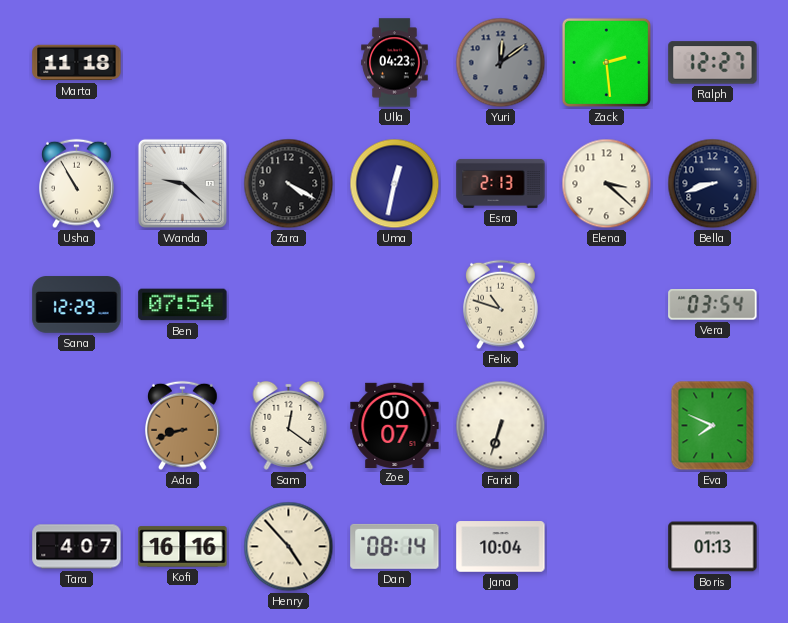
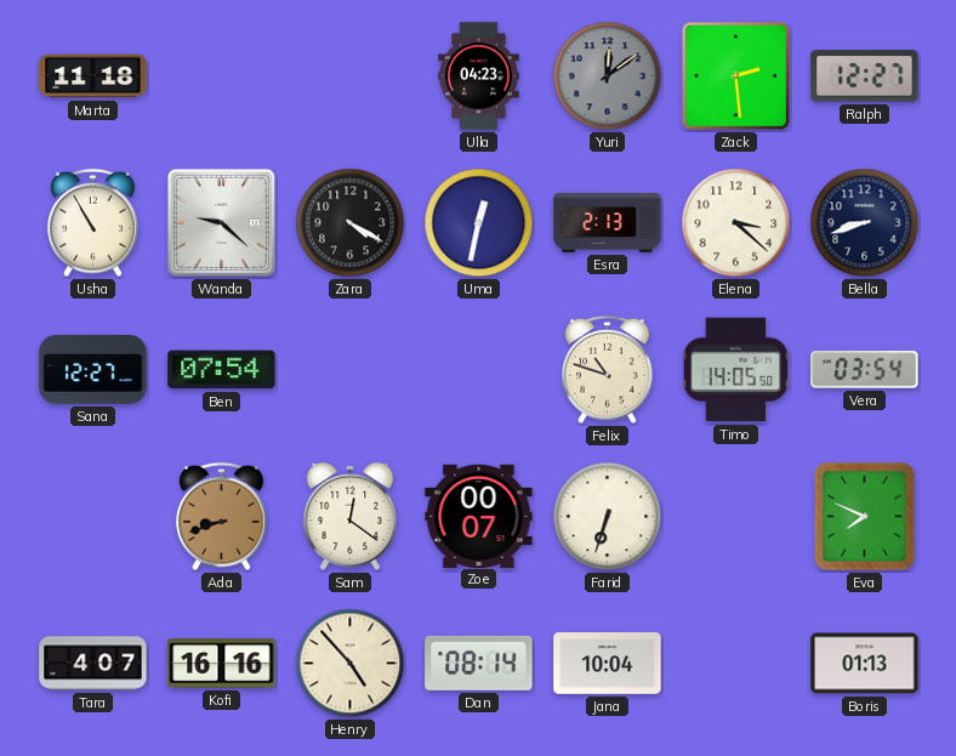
Sana: 12:29 -> 12:27
Timo: none -> 14:05
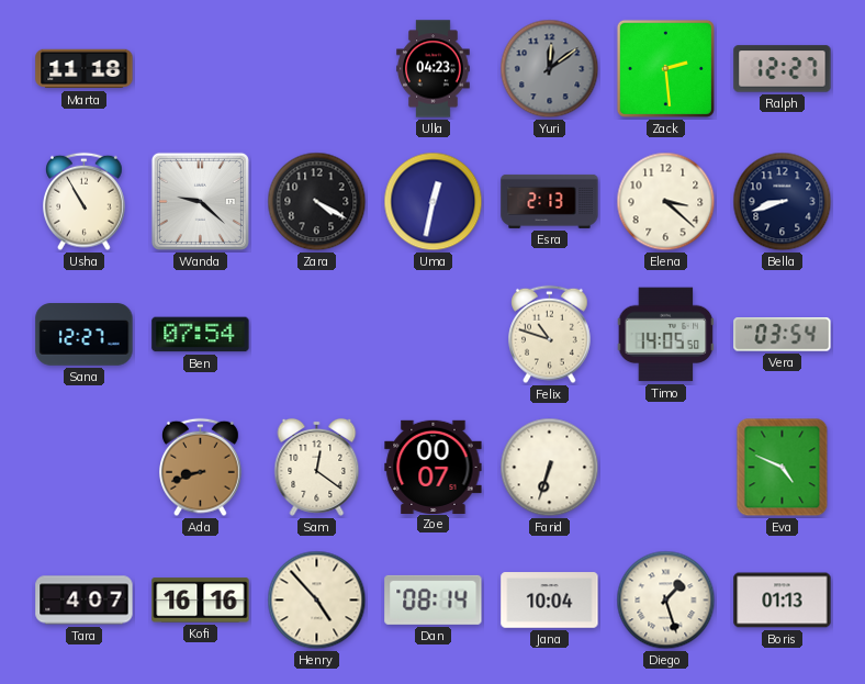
Eva: 7:49 -> 4:49
Diego: none -> 1:27
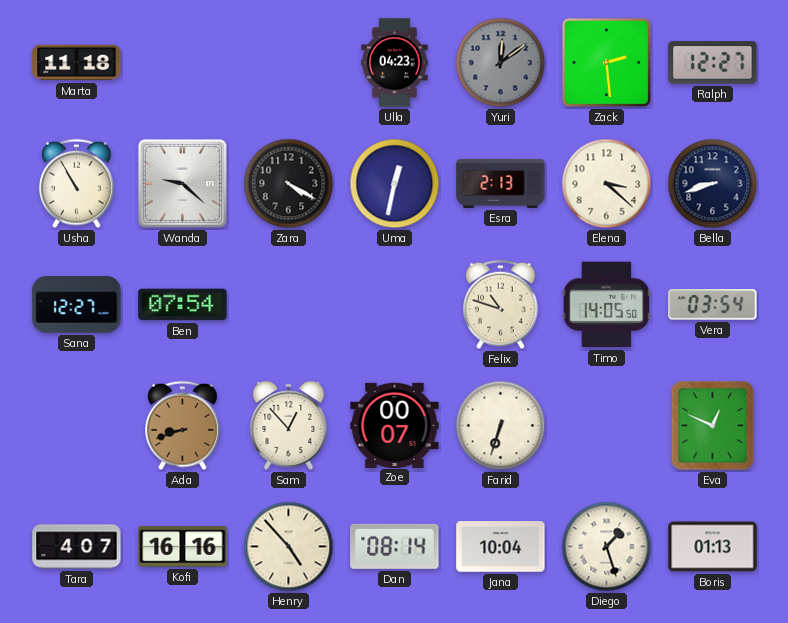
Sam: 12:21 -> 12:53
Eva: 4:49 -> 12:49
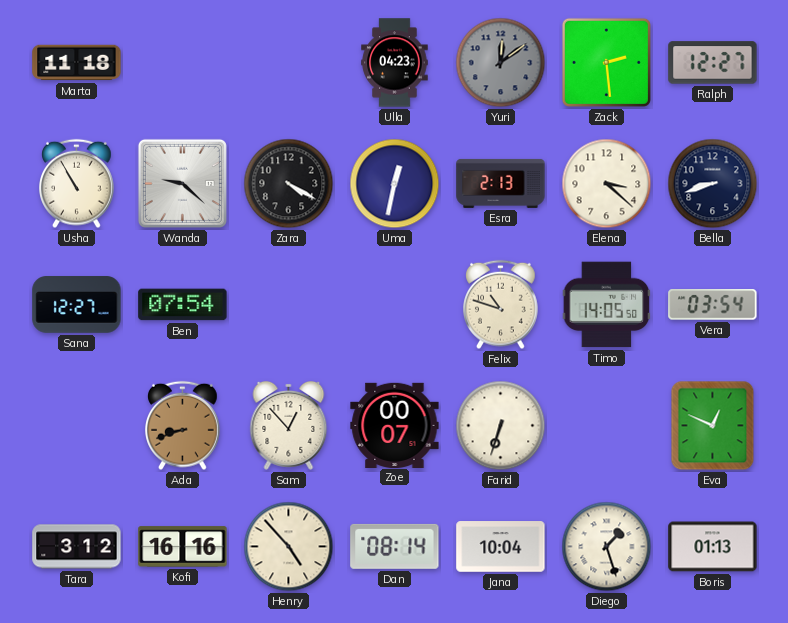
Tara: 4:07 -> 3:12
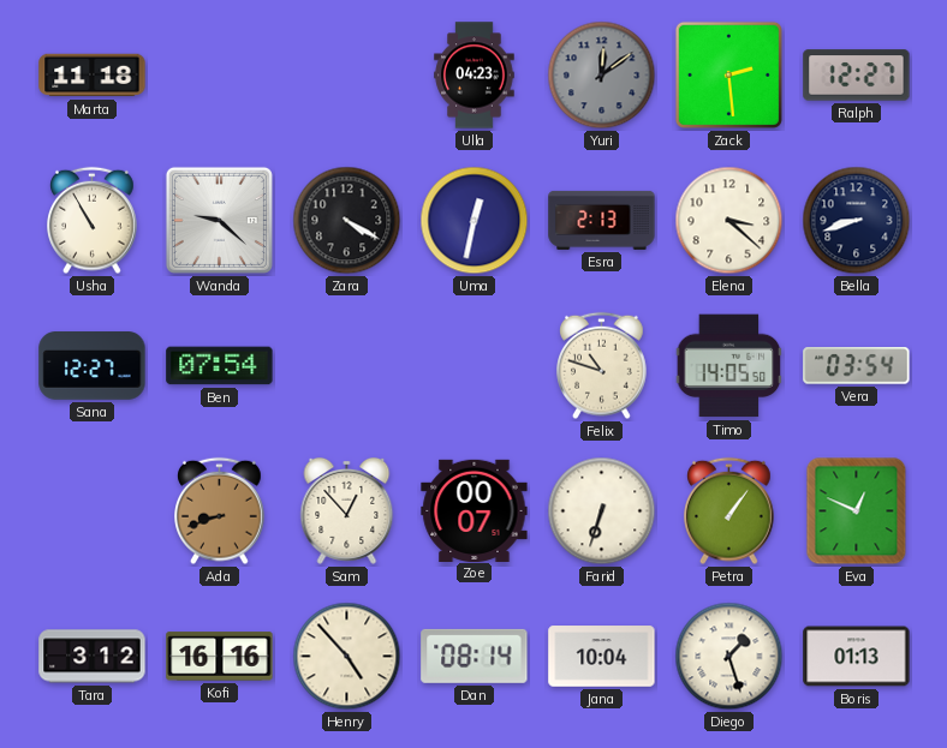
Petra: none -> 1:06
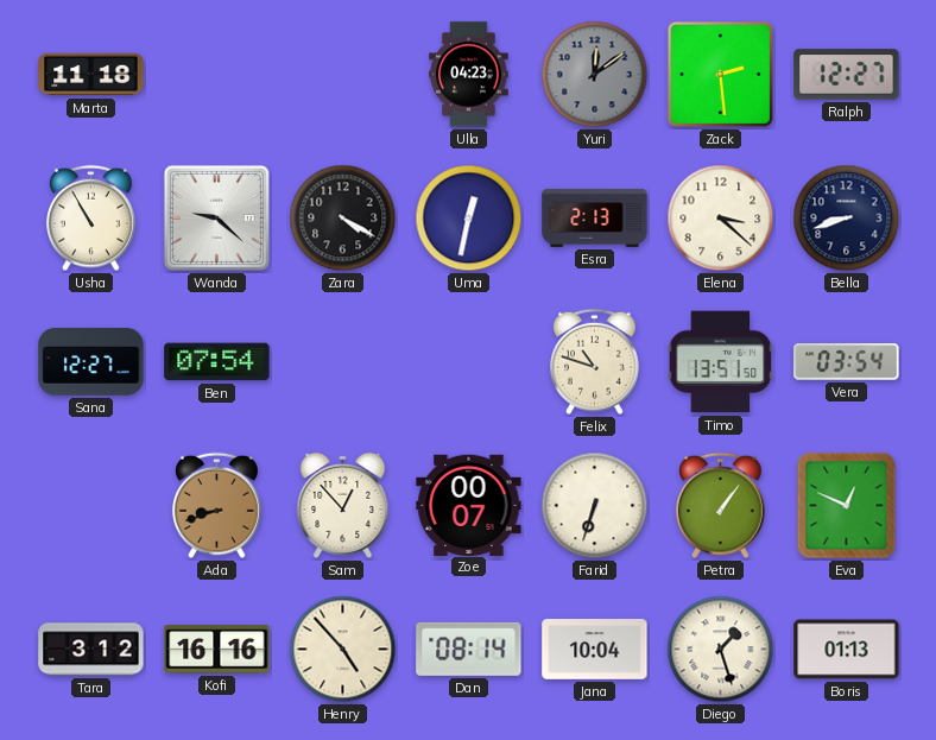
Timo: 14:05 -> 13:51
